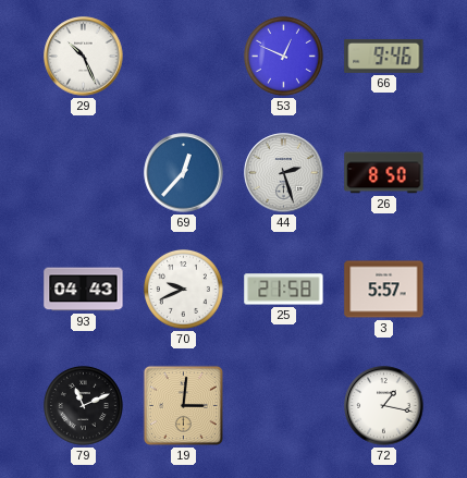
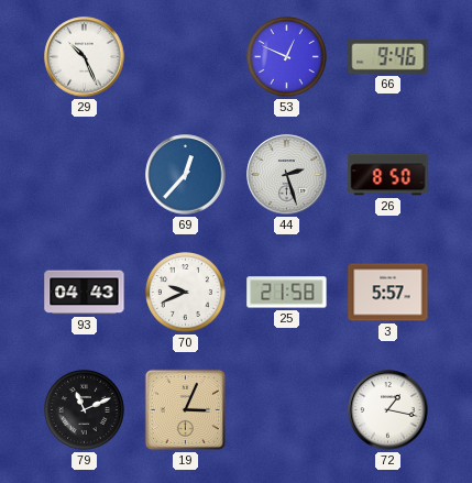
19: 3:01 -> 3:04
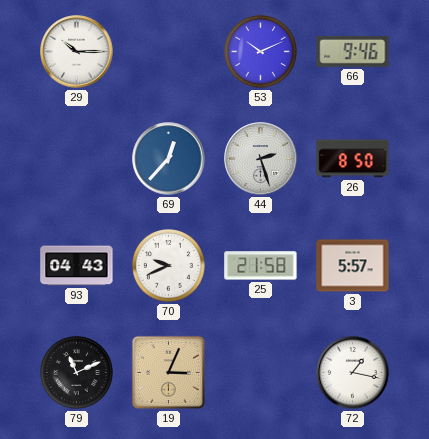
29: 10:26 -> 10:15
53: 12:49 -> 10:11
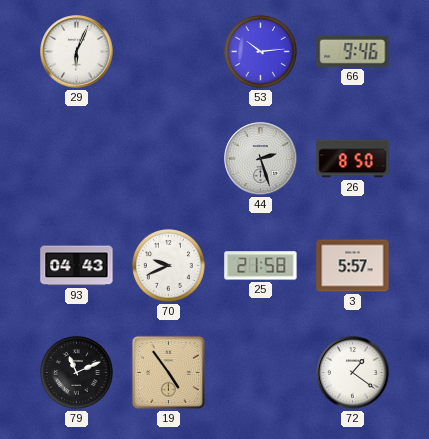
29: 10:15 -> 6:04
53: 10:11 -> 10:14
69: 12:37 -> none
19: 3:04 -> 4:54
72: 1:17 -> 1:21
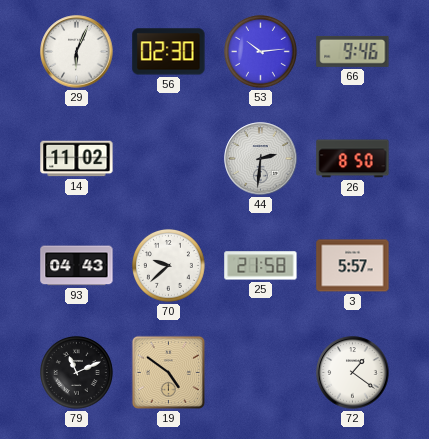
56: none -> 02:30
14: none -> 11:02
44: 2:27 -> 2:31
70: 9:41 -> 9:38
19: 4:54 -> 4:51
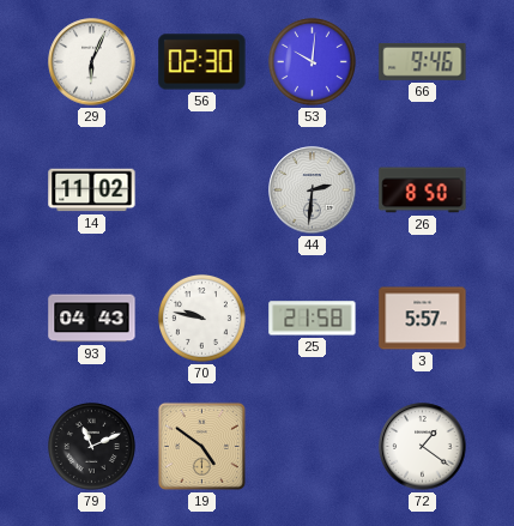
53: 10:14 -> 10:01
70: 9:38 -> 9:47
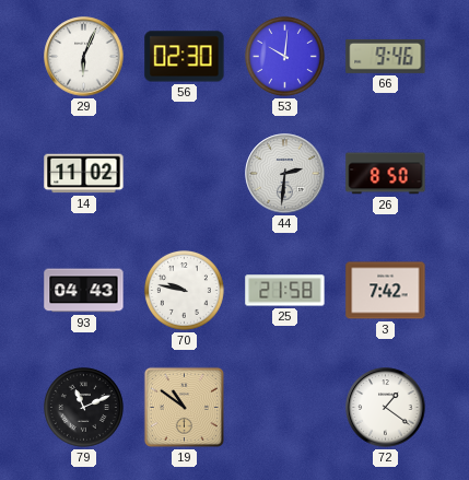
3: 5:57 -> 7:42
19: 4:51 -> 10:51
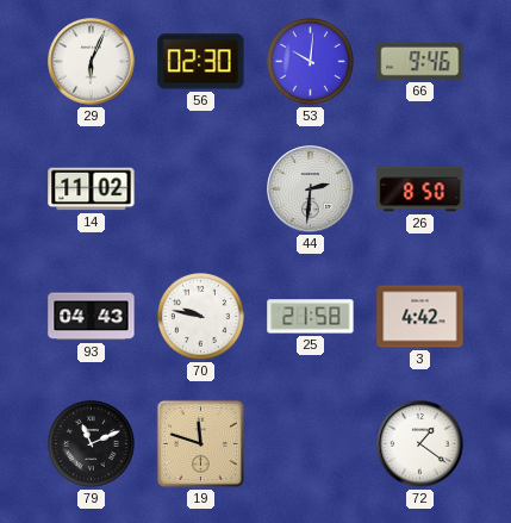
3: 7:42 -> 4:42
19: 10:51 -> 11:48
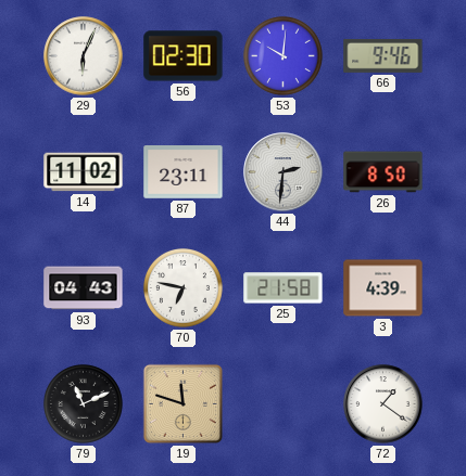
87: none -> 23:11
70: 9:47 -> 6:47
3: 4:42 -> 4:39
